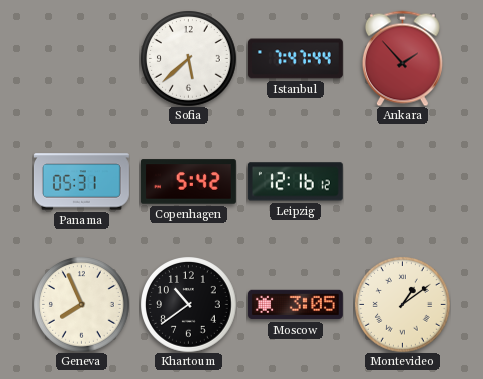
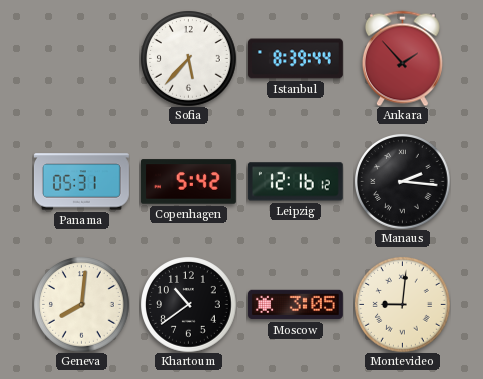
Sofia: 5:38 -> 5:37
Istanbul: 7:47 -> 8:39
Manaus: none -> 2:16
Geneva: 7:56 -> 8:01
Montevideo: 1:09 -> 9:01
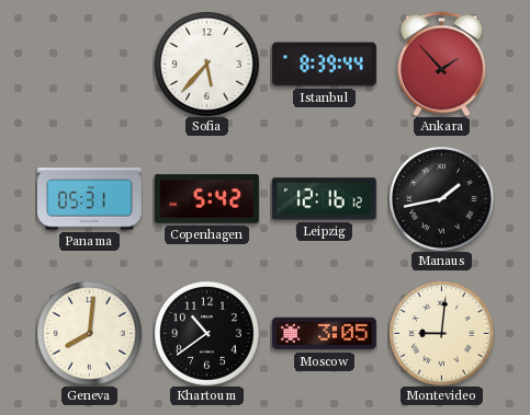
Manaus: 2:16 -> 1:43
